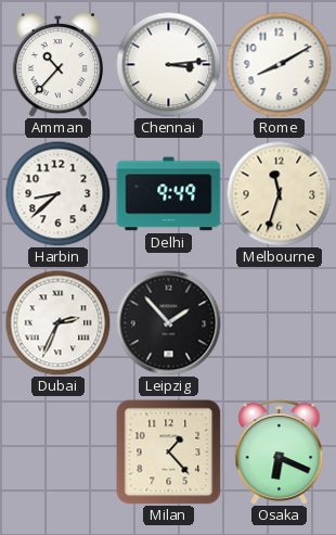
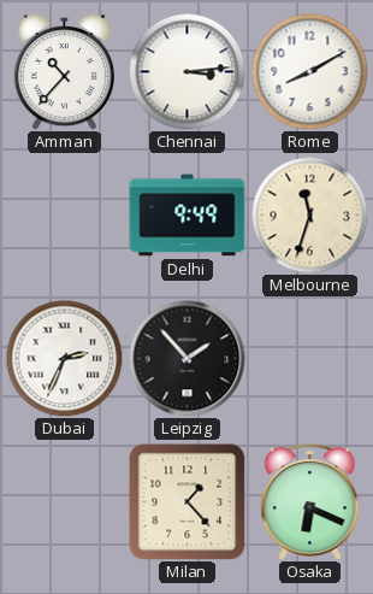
Harbin: 8:38 -> none
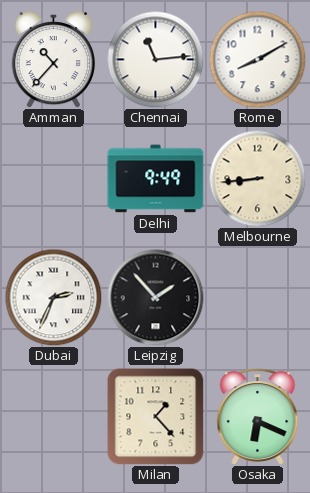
Chennai: 3:14 -> 11:14
Melbourne: 11:33 -> 8:44
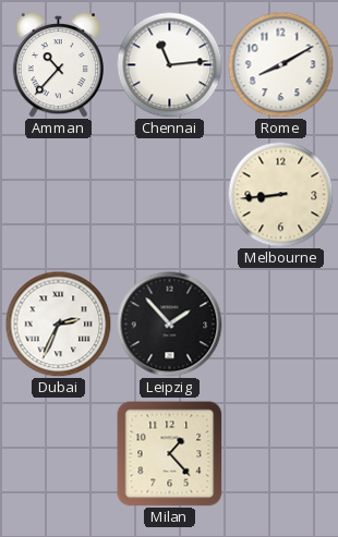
Delhi: 9:49 -> none
Osaka: 6:19 -> none
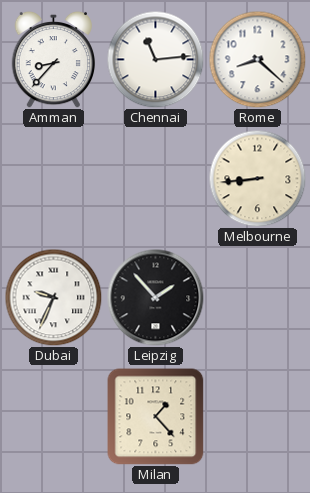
Amman: 10:37 -> 8:37
Rome: 8:10 -> 8:22
Dubai: 2:34 -> 9:34
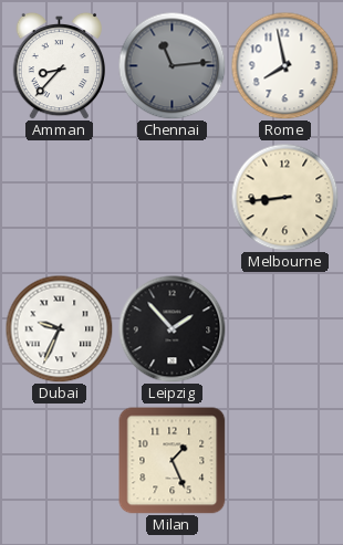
Chennai dial: white -> grey
Rome: 8:22 -> 7:58
Milan: 1:23 -> 1:26
